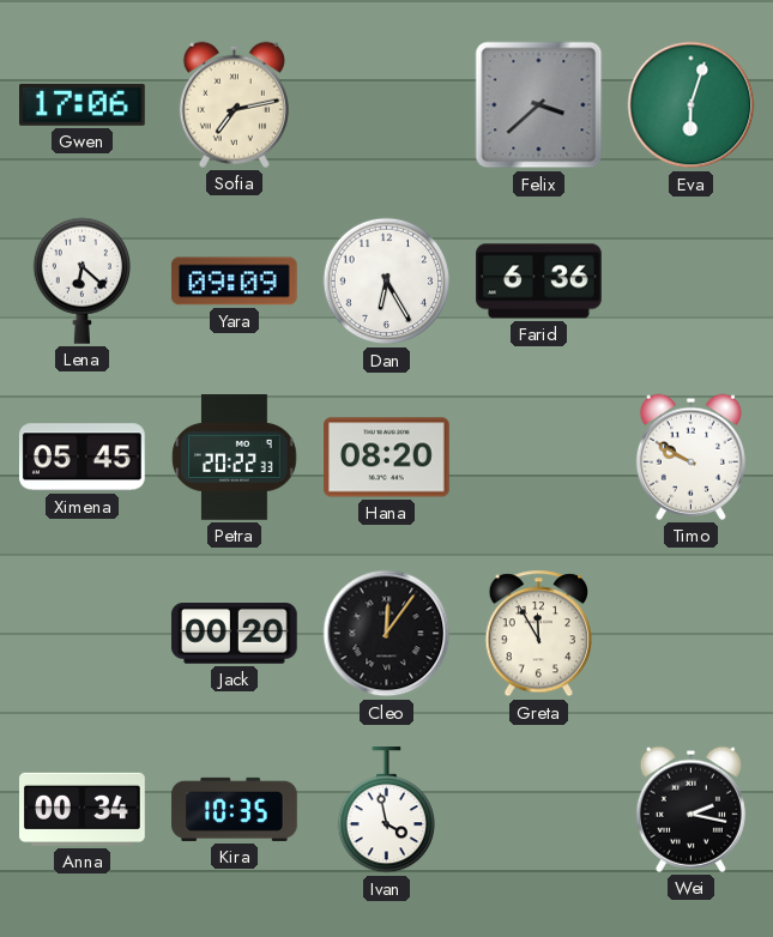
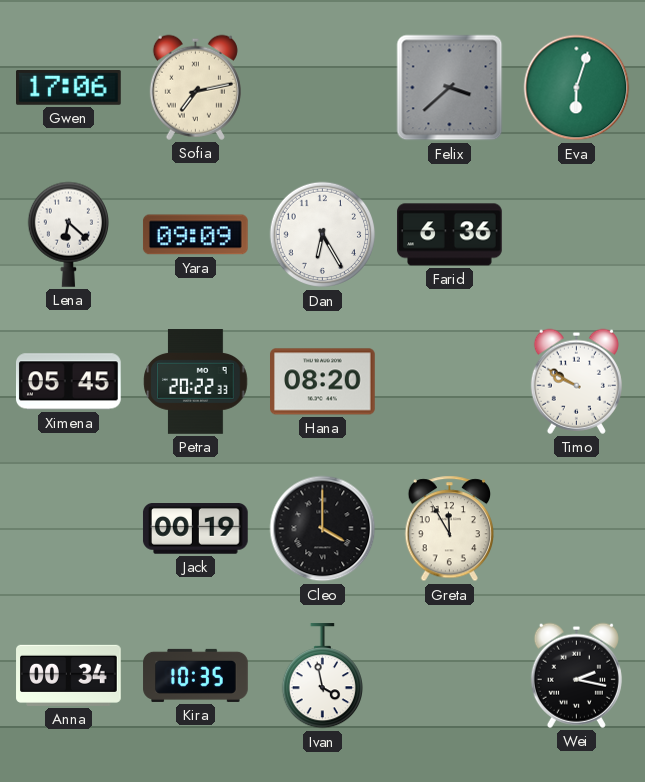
Jack: 00:20 -> 00:19
Cleo: 12:06 -> 4:00
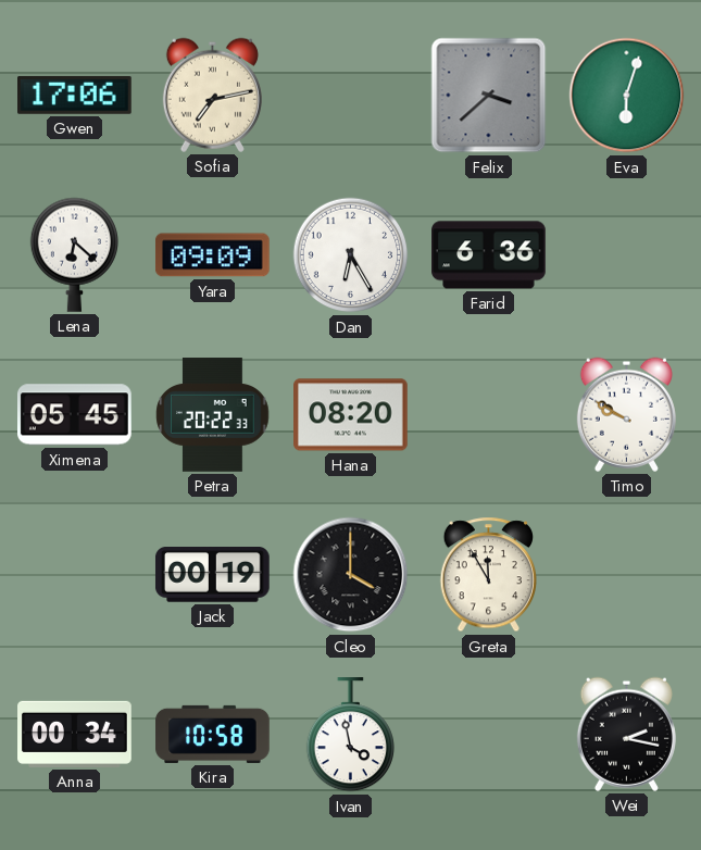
Kira: 10:35 -> 10:58
